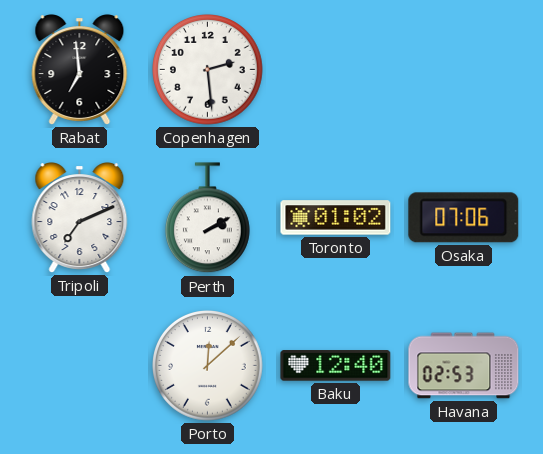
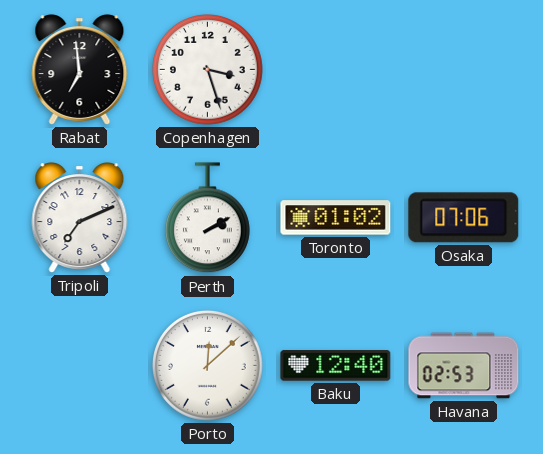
Copenhagen: 2:29 -> 3:27
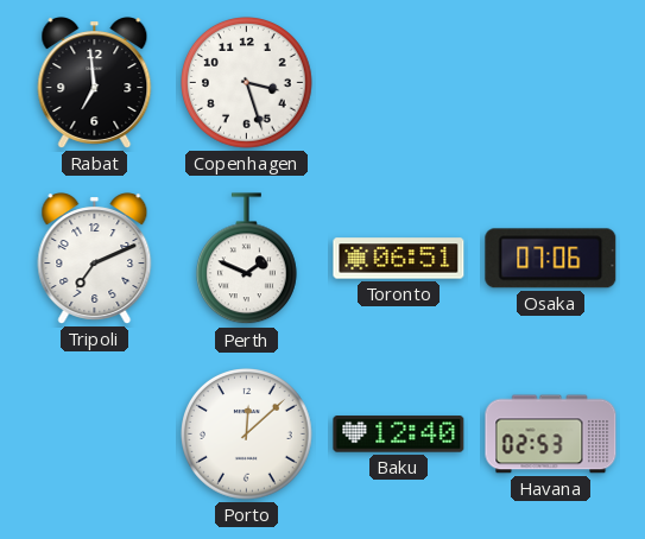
Perth: 2:10 -> 1:49
Toronto: 01:02 -> 06:51
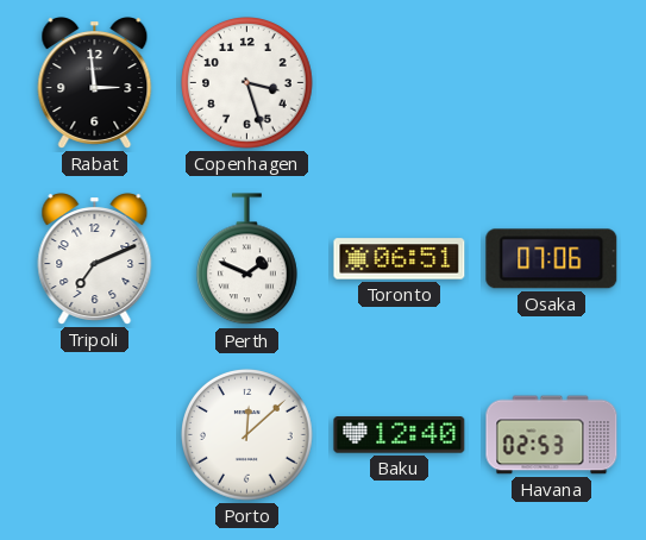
Rabat: 6:59 -> 2:59
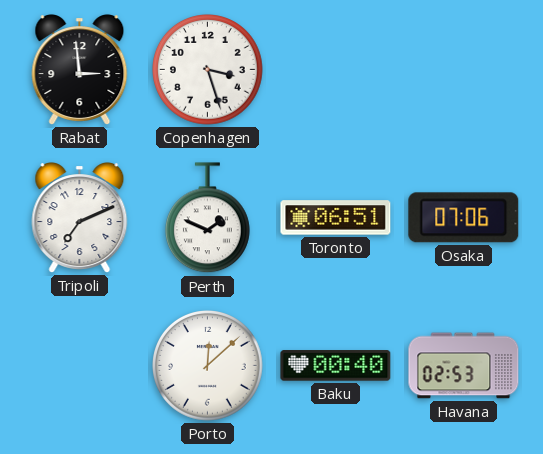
Baku: 12:40 -> 00:40
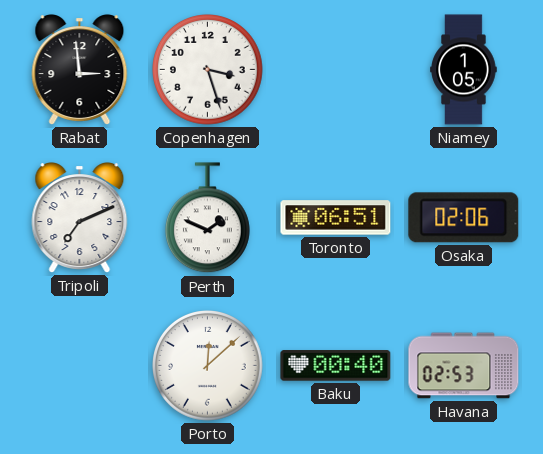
Niamey: none -> 1:05
Osaka: 07:06 -> 02:06
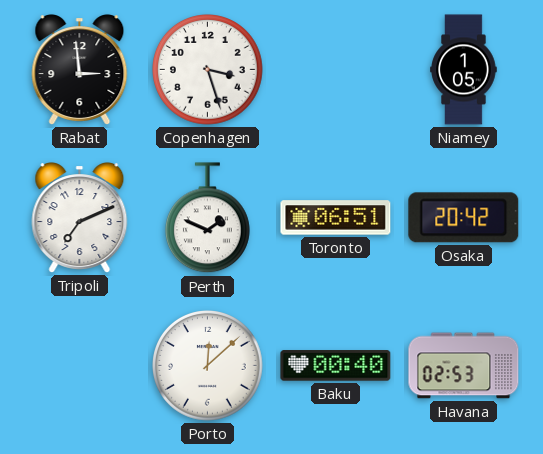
Osaka: 02:06 -> 20:42
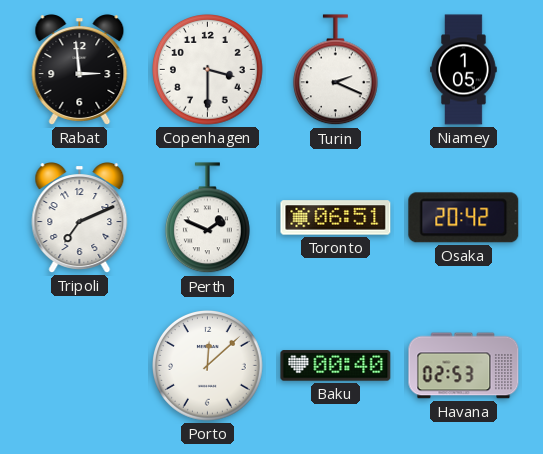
Copenhagen: 3:27 -> 3:30
Turin: none -> 2:19
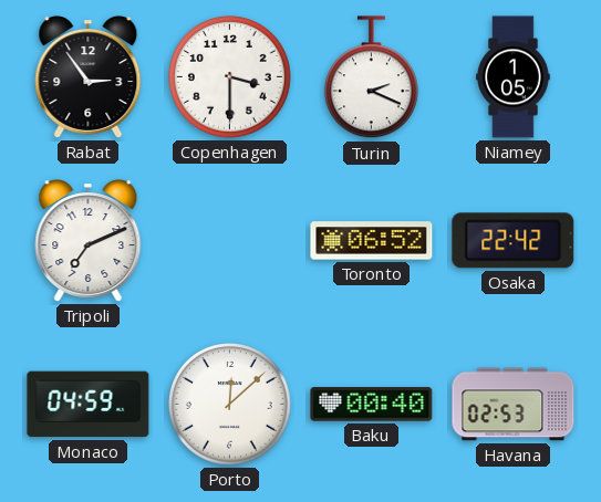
Rabat: 2:59 -> 2:54
Perth: 1:49 -> none
Toronto: 06:51 -> 06:52
Osaka: 20:42 -> 22:42
Monaco: none -> 04:59
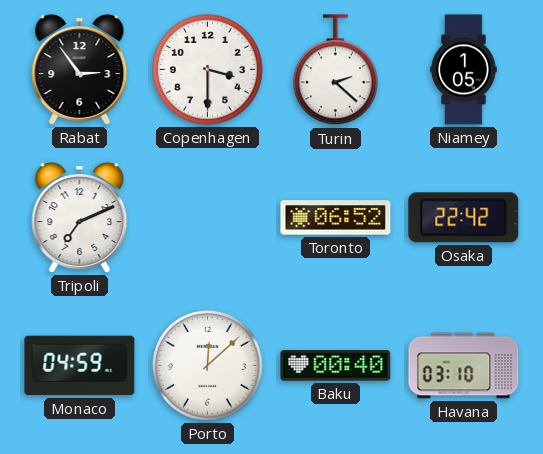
Turin: 2:19 -> 2:22
Havana: 02:53 -> 03:10
